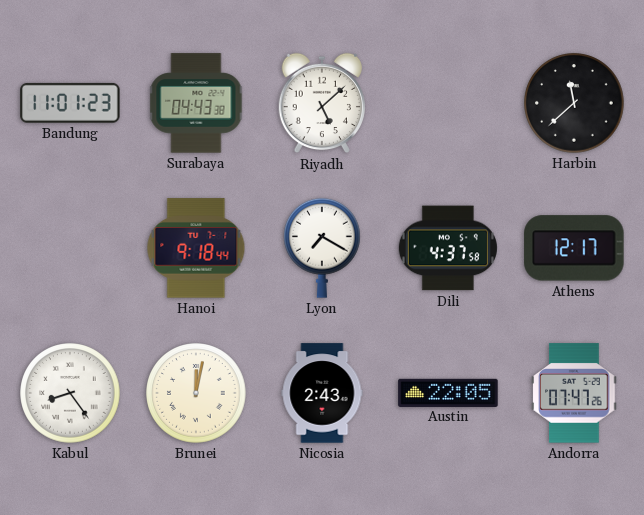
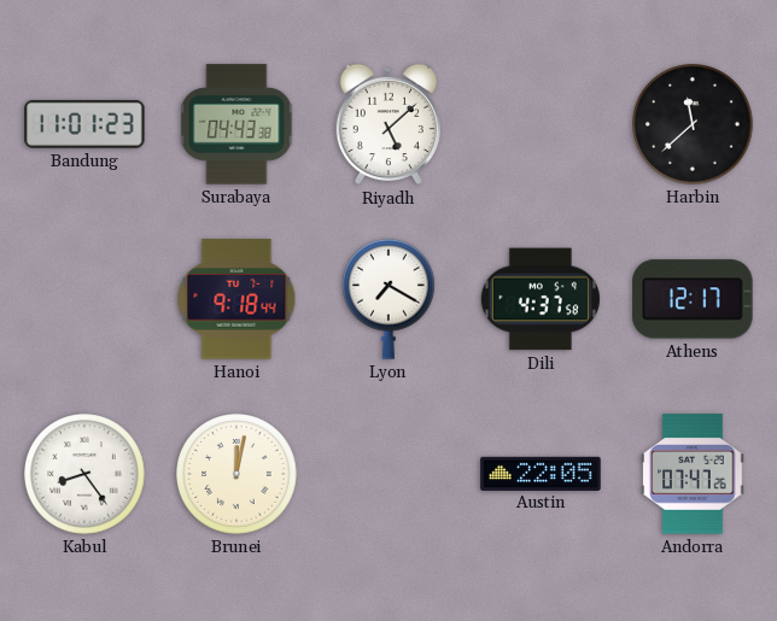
Nicosia: 2:43 -> none
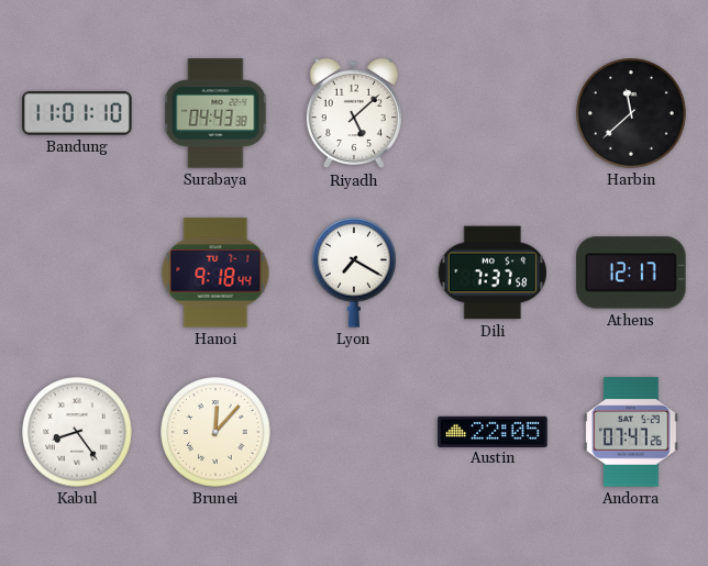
Bandung: 11:01:23 -> 11:01:10
Dili: 4:37 -> 7:37
Brunei: 12:02 -> 12:07
